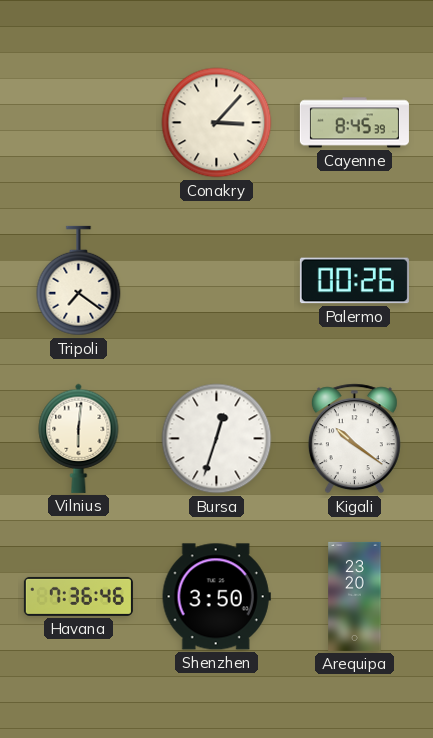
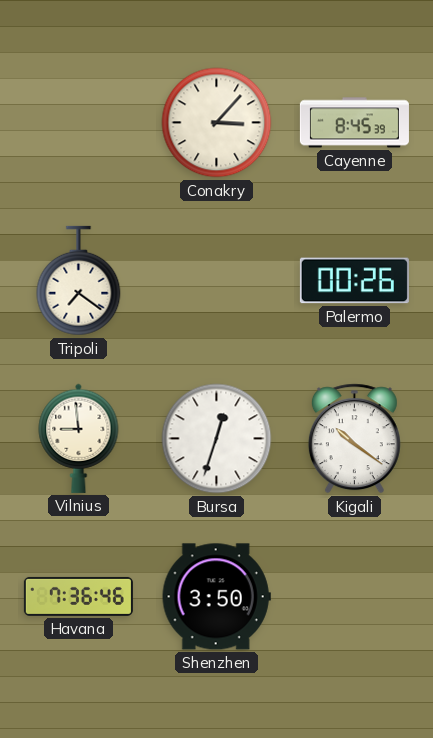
Vilnius: 6:01 -> 8:59
Arequipa: 23:20 -> none
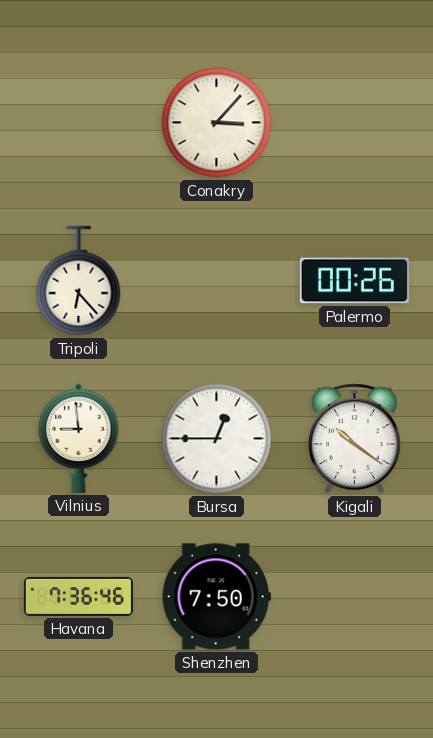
Cayenne: 8:45 -> none
Tripoli: 7:21 -> 6:23
Bursa: 12:33 -> 12:45
Shenzhen: 3:50 -> 7:50
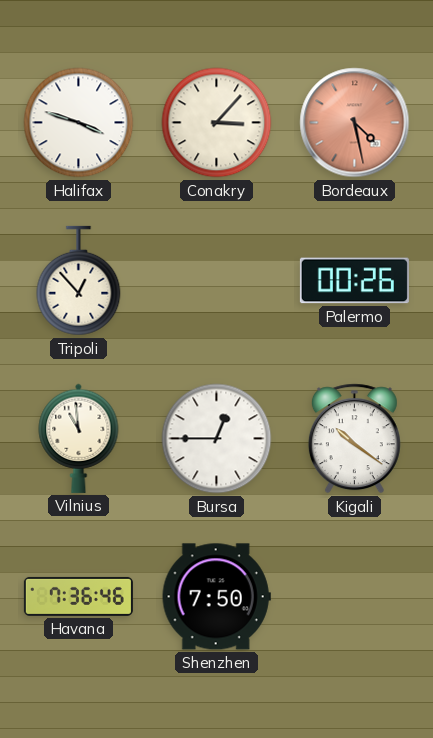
Halifax: none -> 3:48
Bordeaux: none -> 4:28
Tripoli: 6:23 -> 12:53
Vilnius: 8:59 -> 10:59
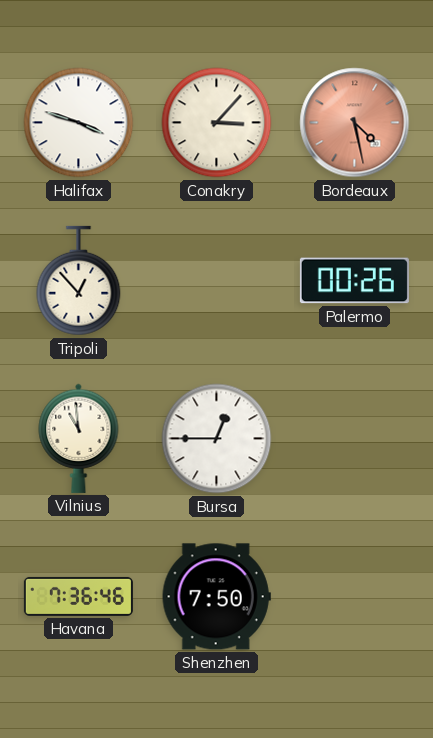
Kigali: 10:21 -> none
